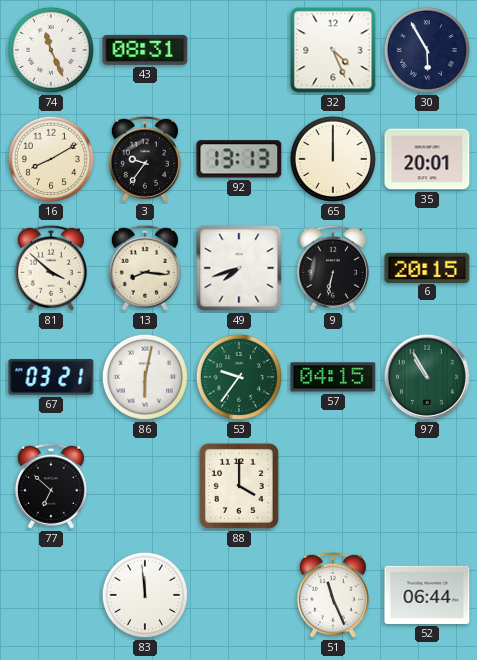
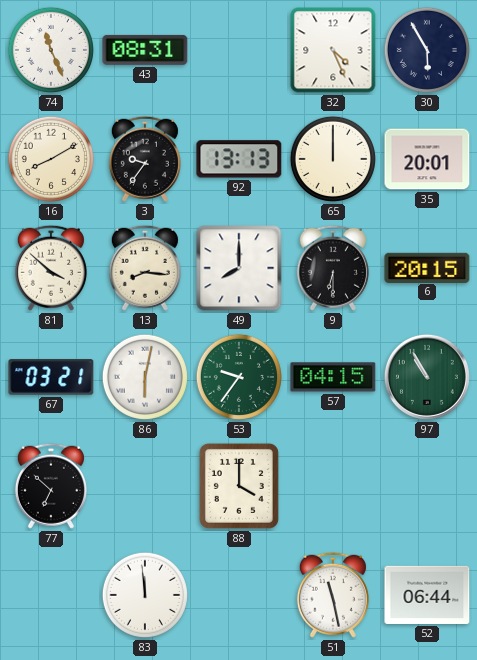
49: 7:42 -> 8:00
9: 6:32 -> 6:30
51: 11:26 -> 11:28
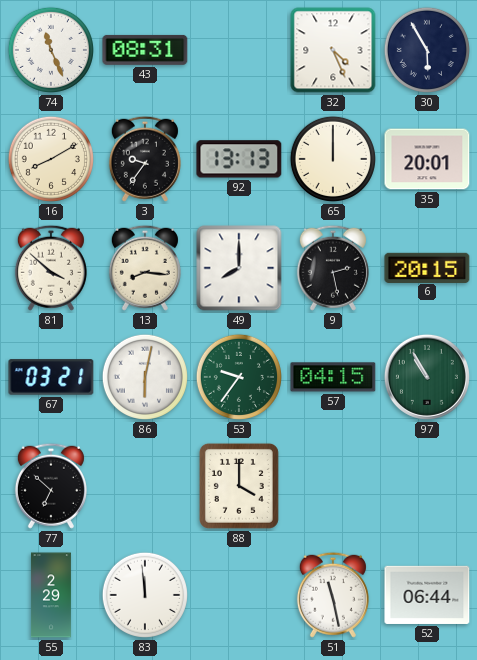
9: 6:30 -> 2:28
55: none -> 2:29
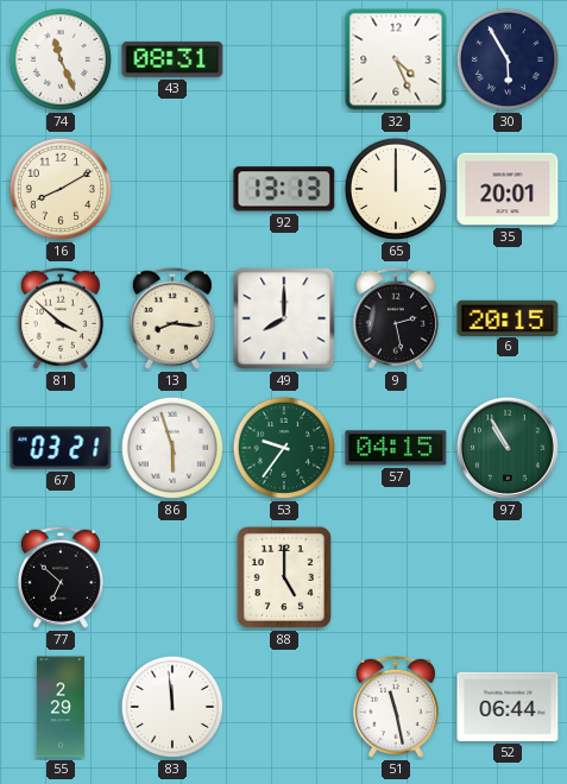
3: 9:36 -> none
86: 6:02 -> 5:57
88: 4:00 -> 5:00
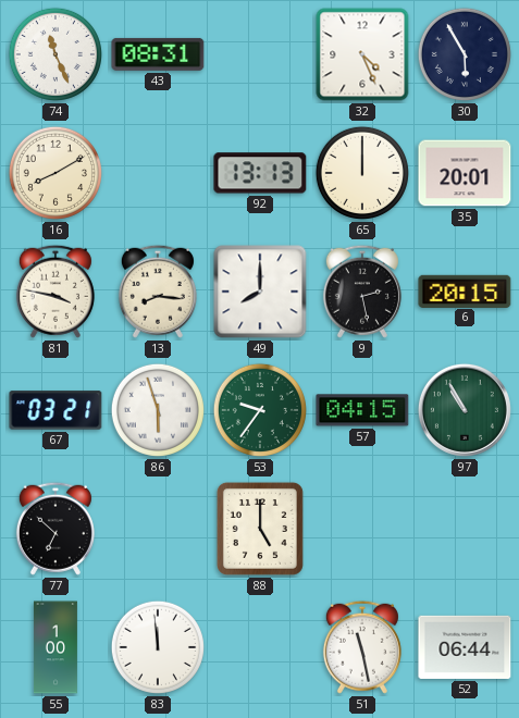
81: 3:52 -> 3:47
55: 2:29 -> 1:00
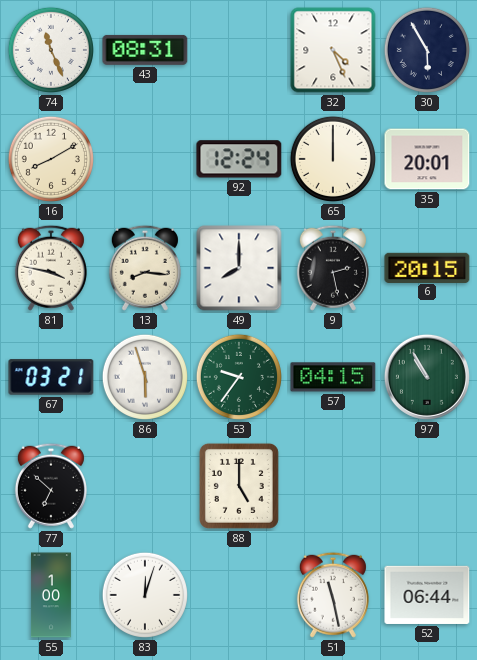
92: 13:13 -> 12:24
83: 11:59 -> 12:03
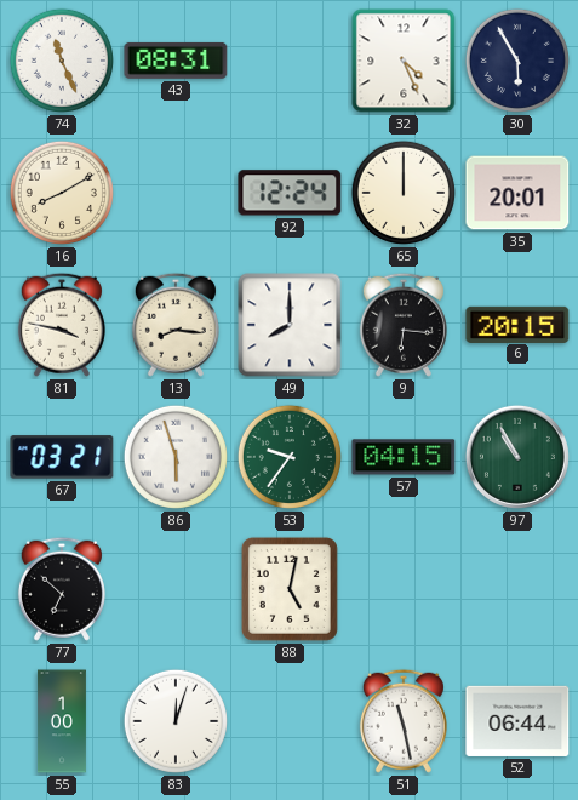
9: 2:28 -> 6:16
88: 5:00 -> 5:02
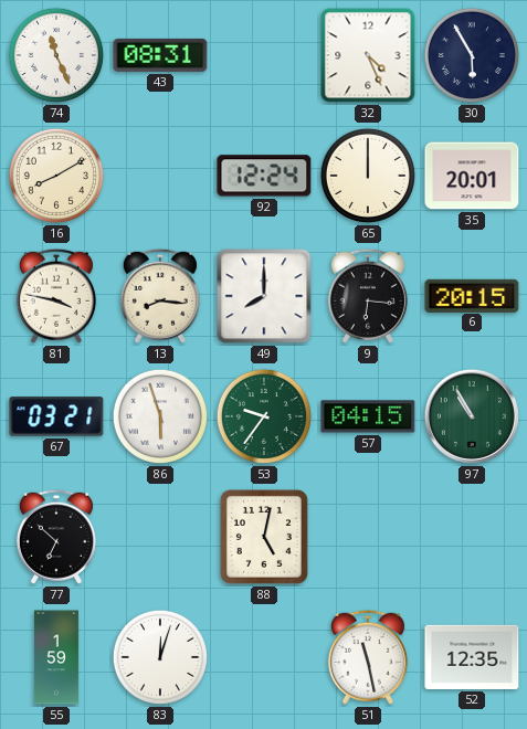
55: 1:00 -> 1:59
52: 06:44 -> 12:35
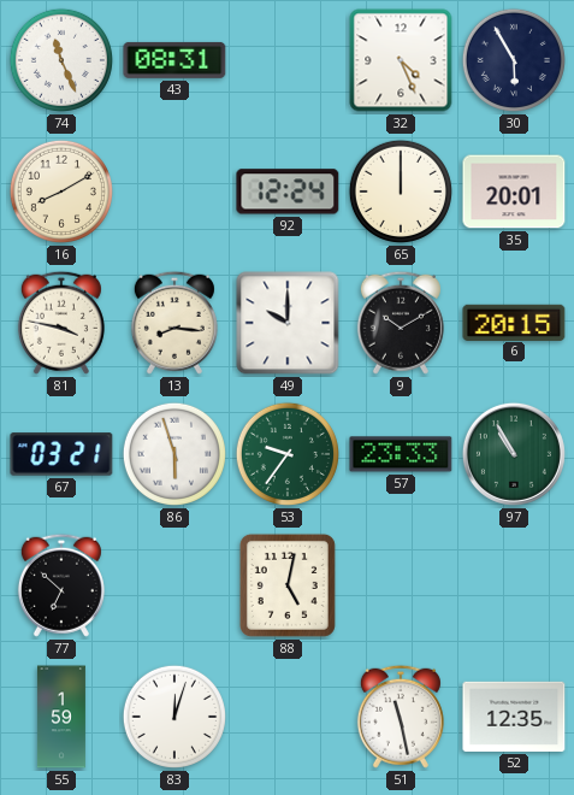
49: 8:00 -> 10:00
9: 6:16 -> 10:10
57: 04:15 -> 23:33
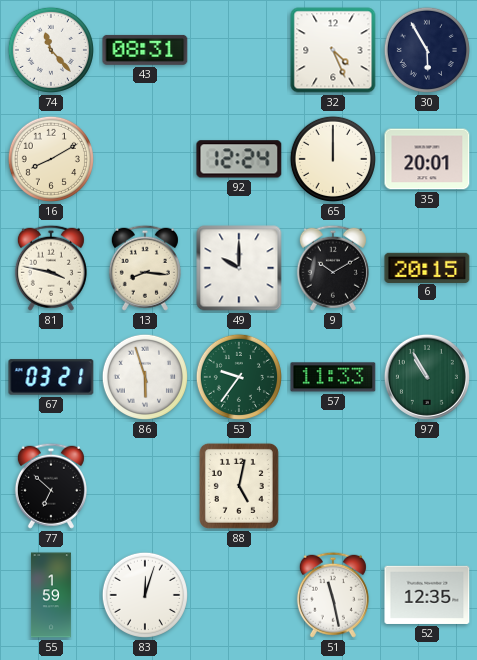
74: 11:26 -> 11:23
57: 23:33 -> 11:33
